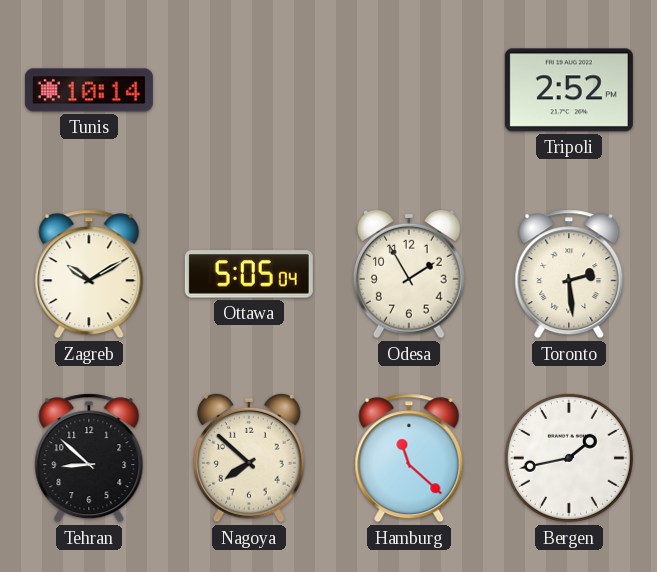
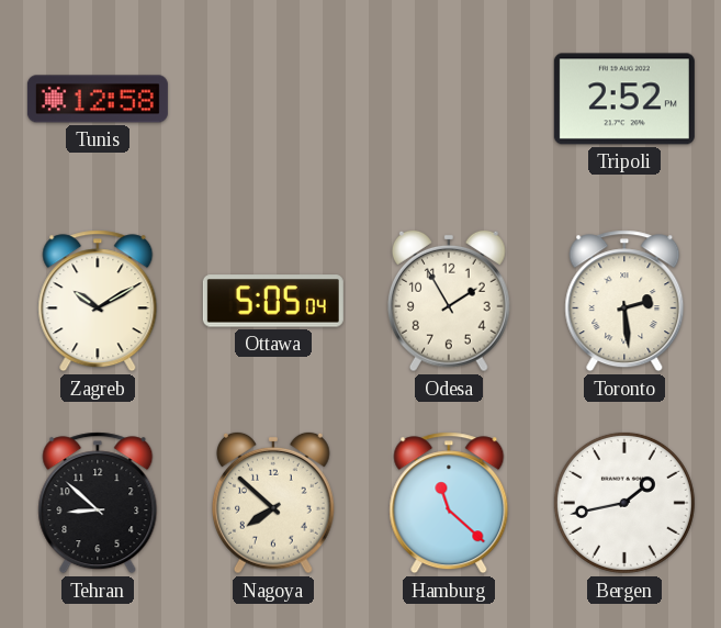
Tunis: 10:14 -> 12:58
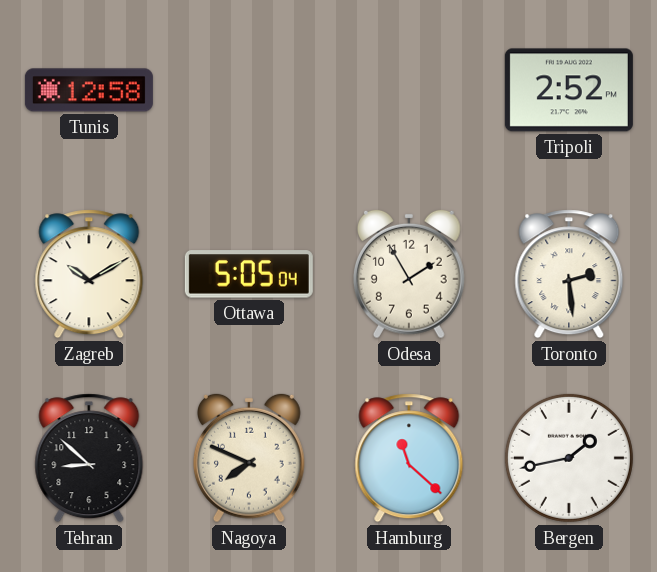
Nagoya: 7:52 -> 7:49
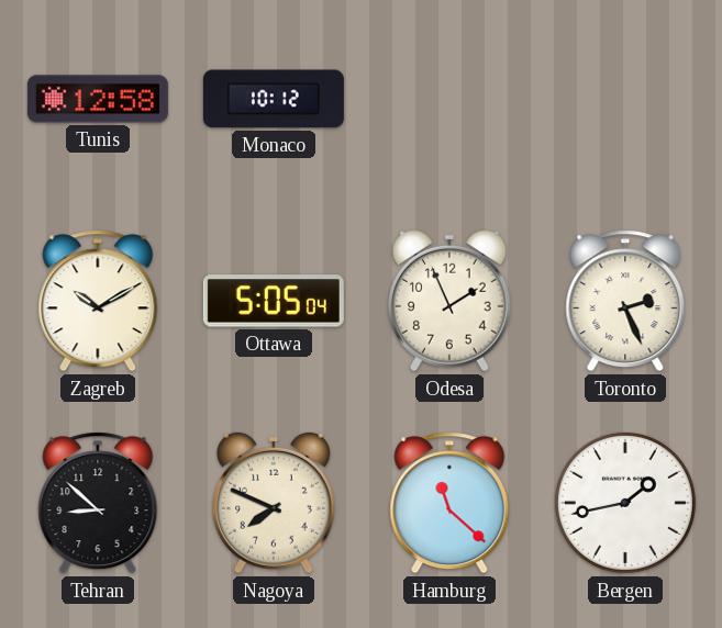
Monaco: none -> 10:12
Tripoli: 2:52 -> none
Odesa: 1:55 -> 1:56
Toronto: 2:29 -> 2:26
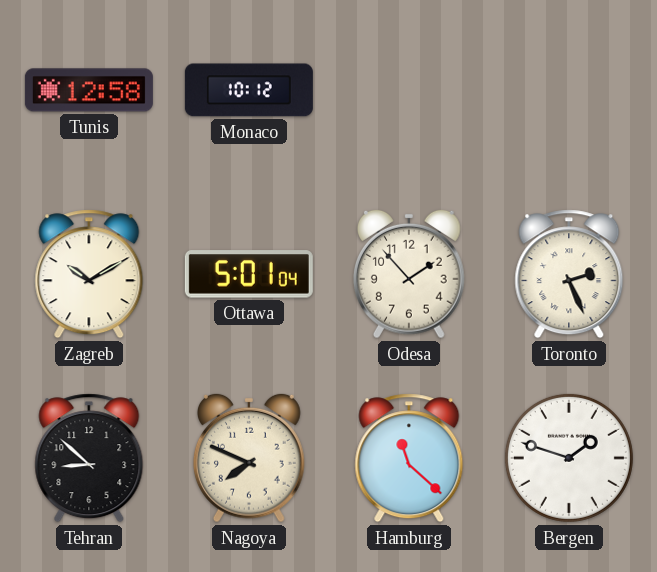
Ottawa: 5:05 -> 5:01
Odesa: 1:56 -> 1:53
Bergen: 1:43 -> 1:48
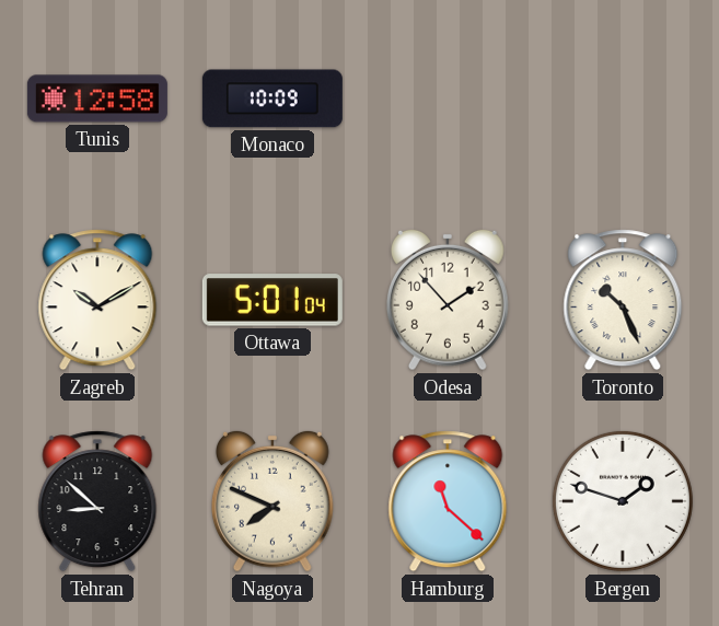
Monaco: 10:12 -> 10:09
Toronto: 2:26 -> 10:26
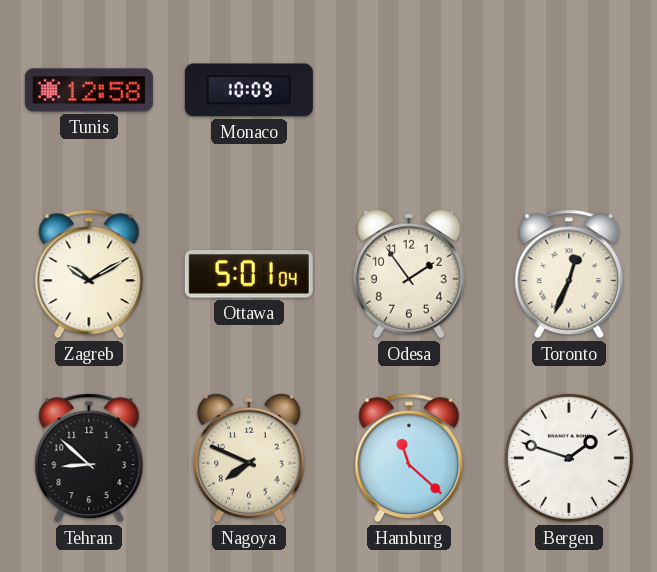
Odesa: 1:53 -> 1:54
Toronto: 10:26 -> 12:34
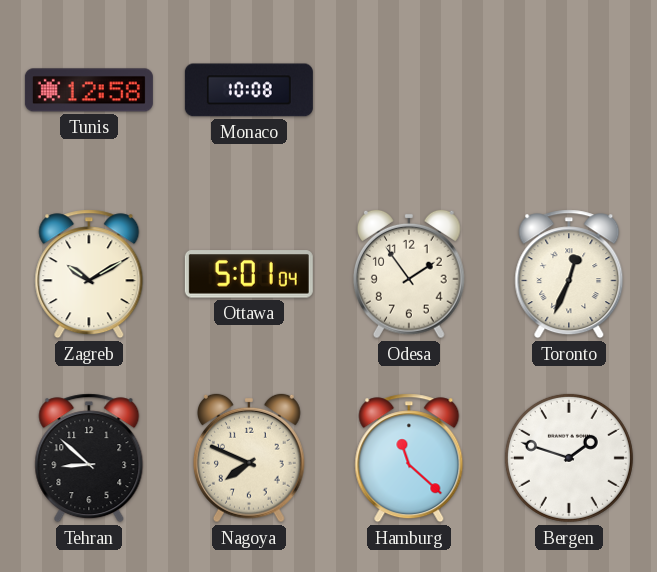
Monaco: 10:09 -> 10:08
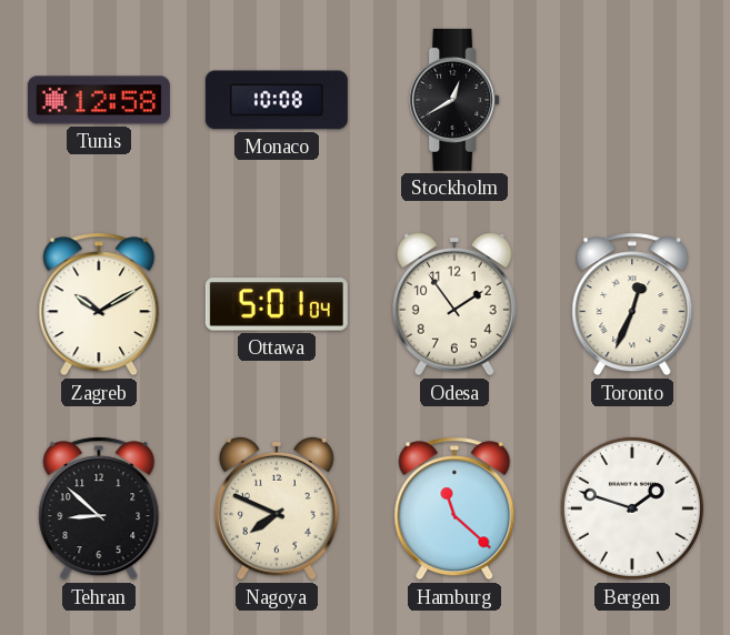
Stockholm: none -> 12:40
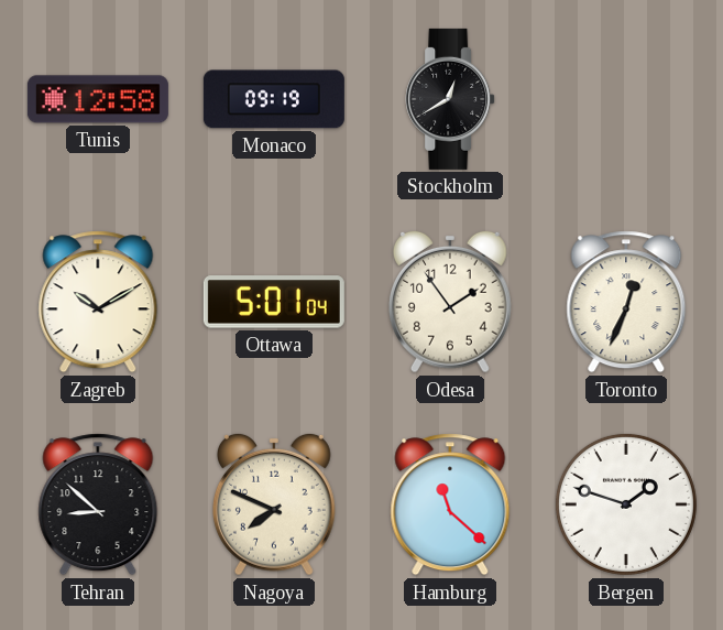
Monaco: 10:08 -> 09:19
